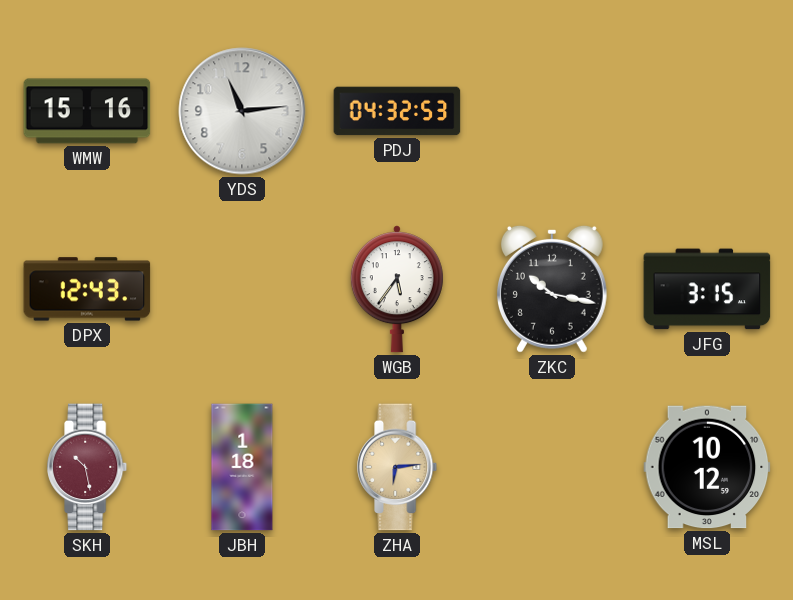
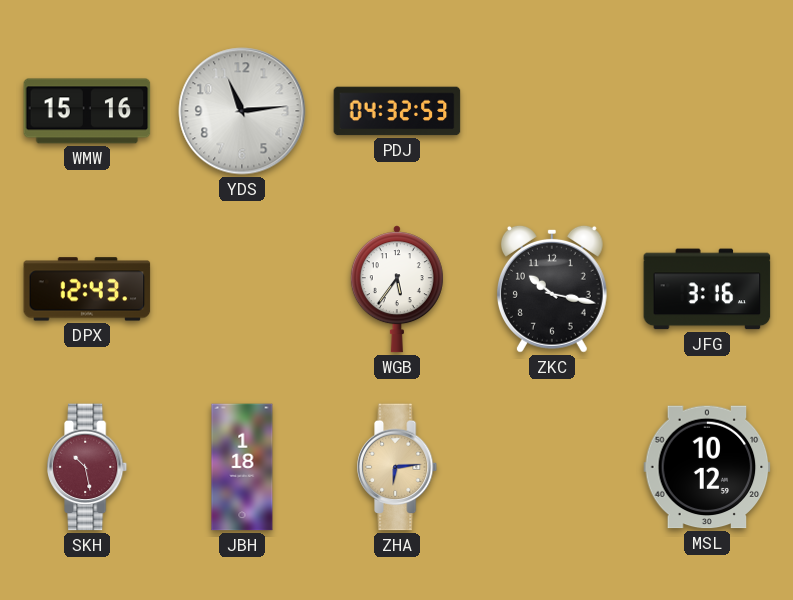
JFG: 3:15 -> 3:16
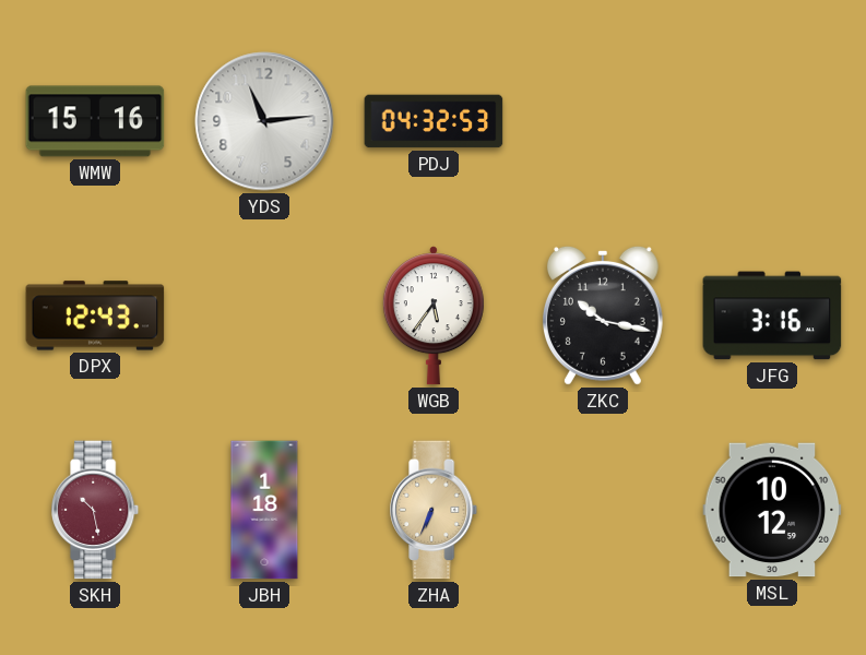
ZHA: 6:14 -> 6:34
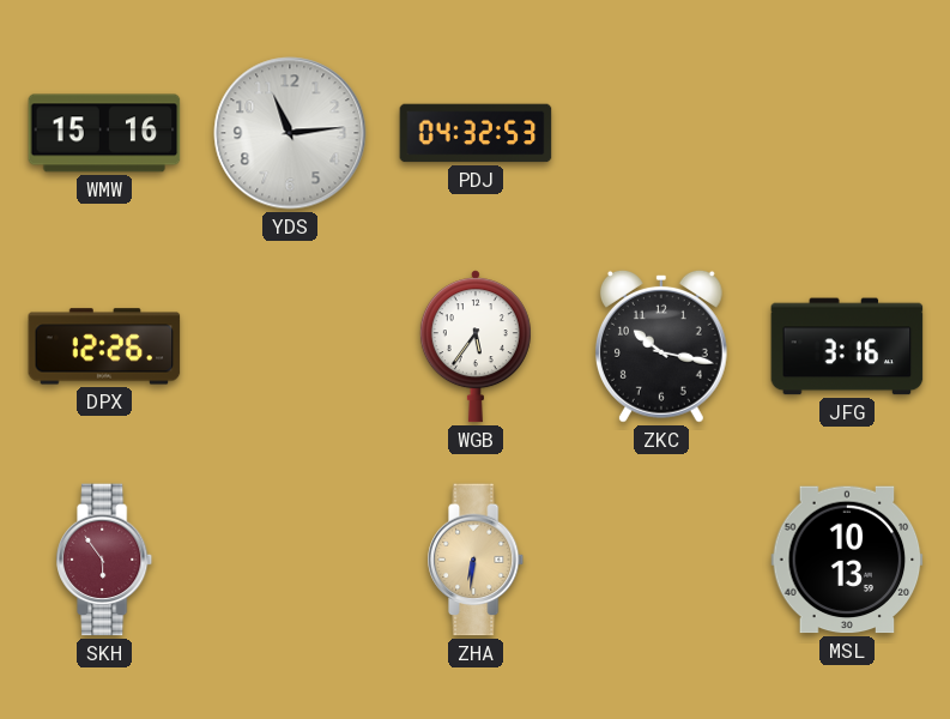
DPX: 12:43 -> 12:26
SKH: 10:28 -> 5:54
JBH: 1:18 -> none
ZHA: 6:34 -> 6:31
MSL: 10:12 -> 10:13
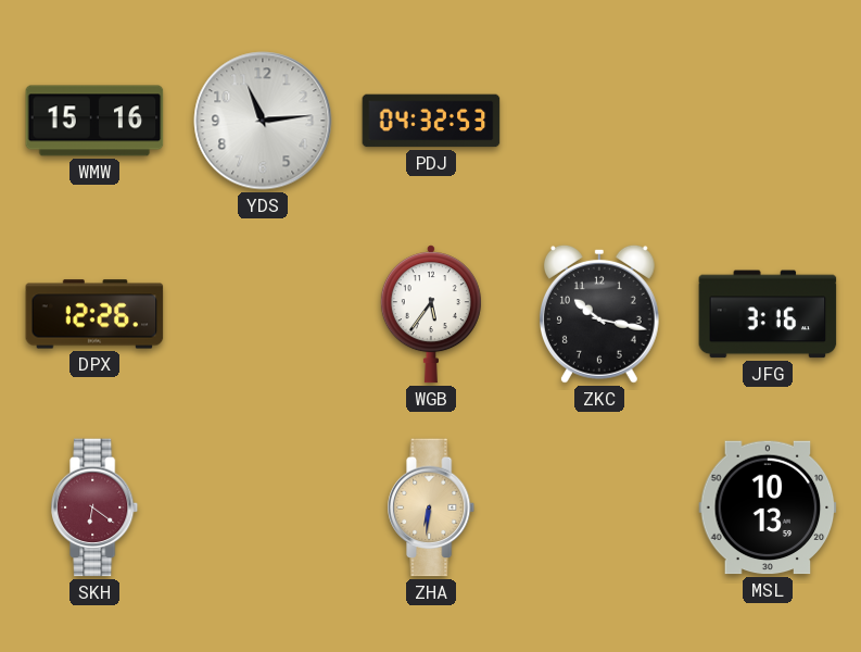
SKH: 5:54 -> 6:21
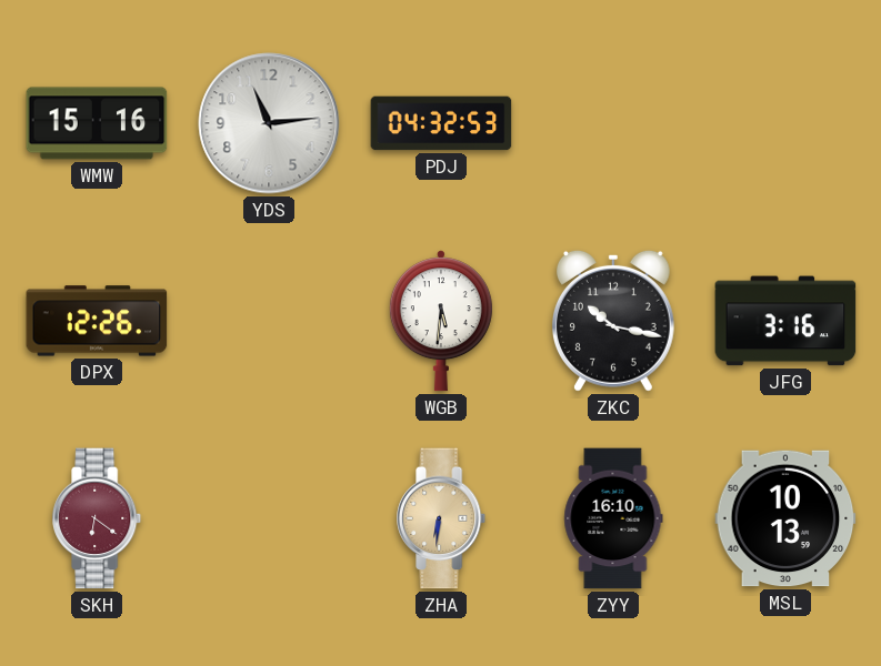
WGB: 5:36 -> 5:31
ZYY: none -> 16:10
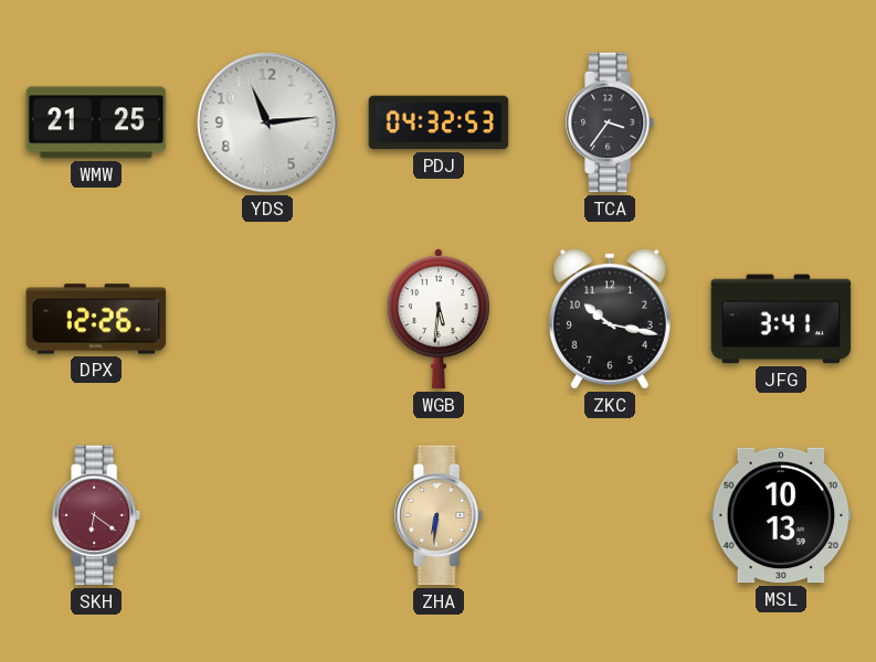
WMW: 15:16 -> 21:25
TCA: none -> 3:36
JFG: 3:16 -> 3:41
ZYY: 16:10 -> none
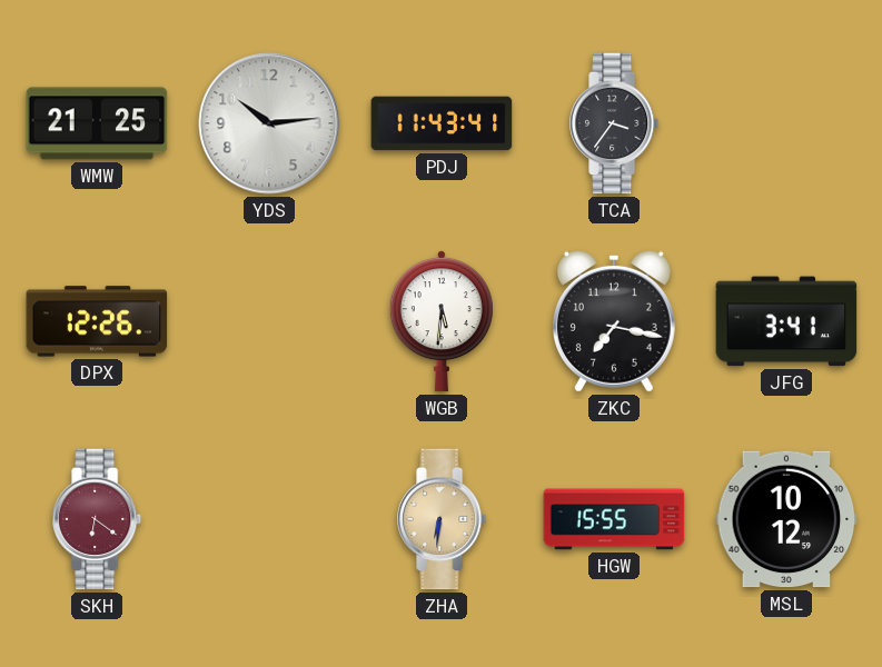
YDS: 11:14 -> 10:14
PDJ: 04:32 -> 11:43
ZKC: 10:17 -> 7:17
HGW: none -> 15:55
MSL: 10:13 -> 10:12
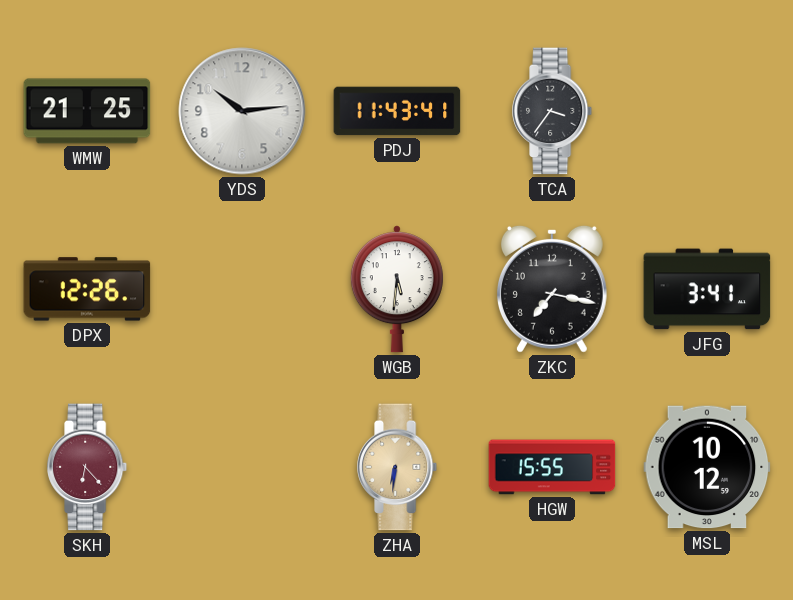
SKH: 6:21 -> 6:23
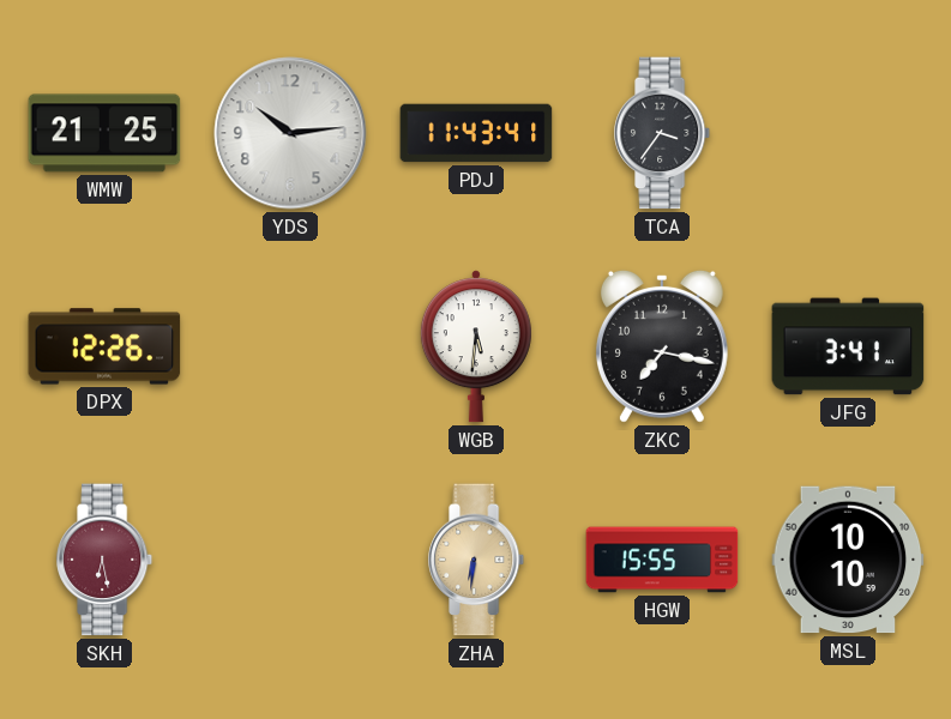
SKH: 6:23 -> 6:28
MSL: 10:12 -> 10:10
